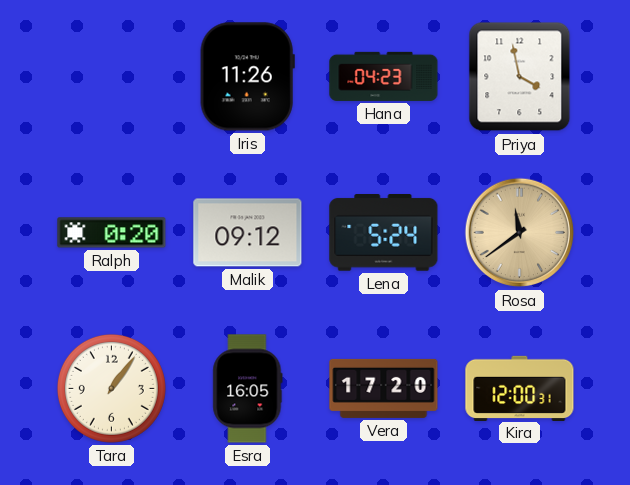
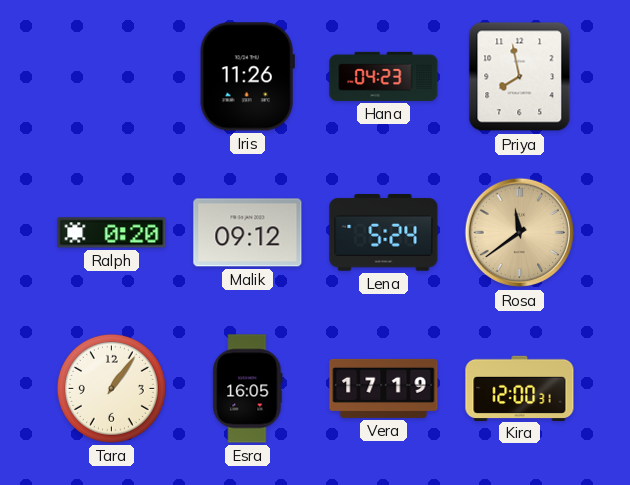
Priya: 3:58 -> 7:58
Vera: 17:20 -> 17:19
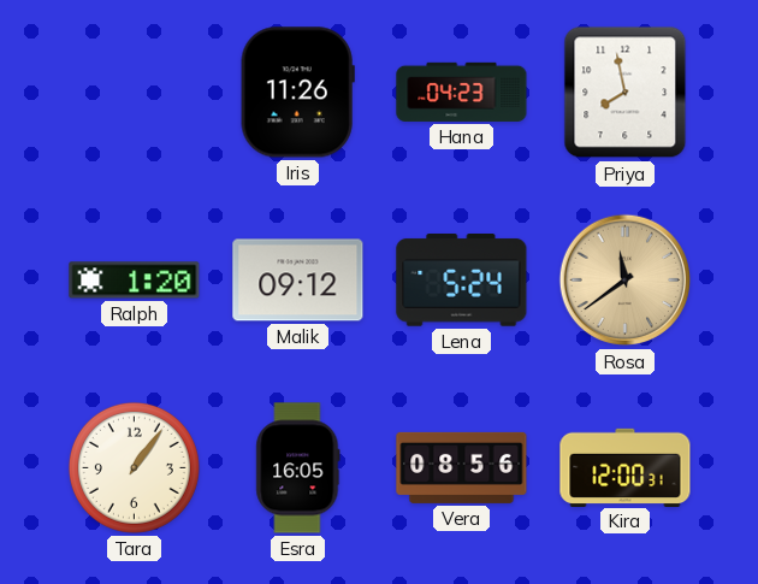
Ralph: 0:20 -> 1:20
Vera: 17:19 -> 08:56
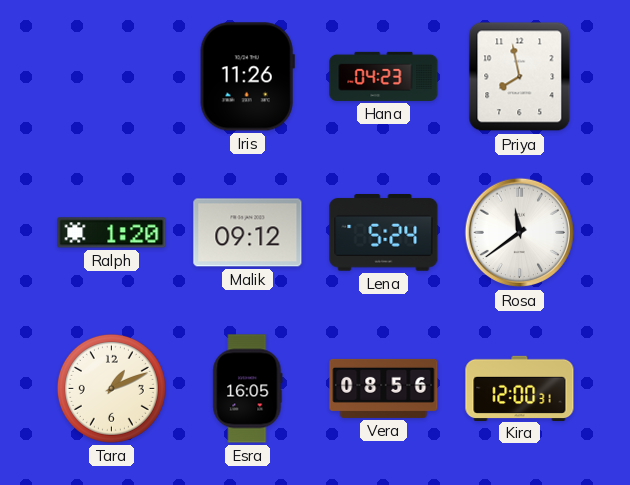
Rosa dial: champagne -> white
Tara: 1:06 -> 1:11
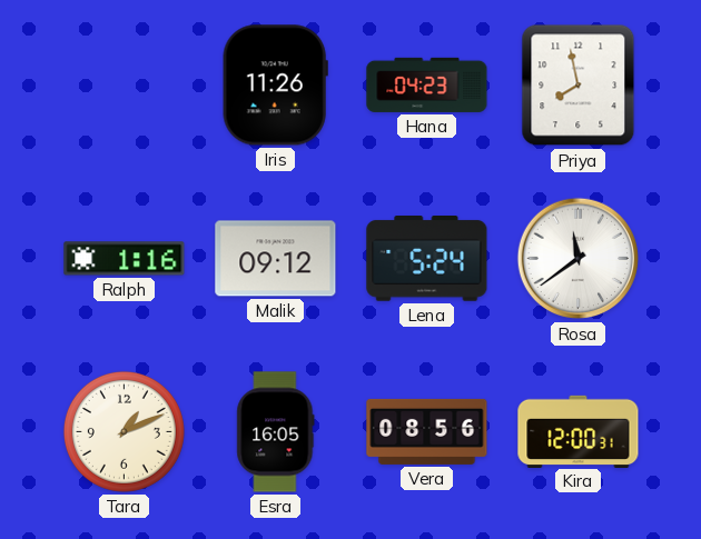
Ralph: 1:20 -> 1:16
